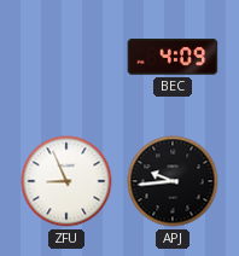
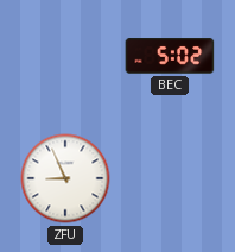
BEC: 4:09 -> 5:02
APJ: 9:44 -> none
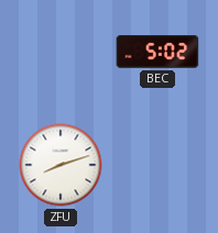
ZFU: 8:56 -> 8:12
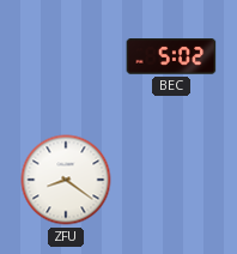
ZFU: 8:12 -> 8:21
